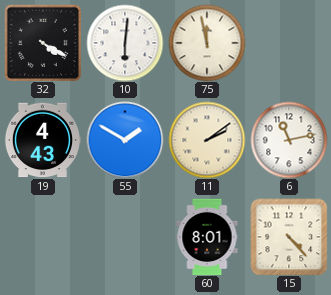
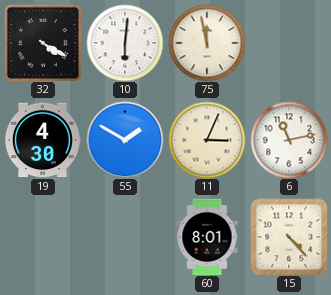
19: 4:43 -> 4:30
11: 2:09 -> 3:04
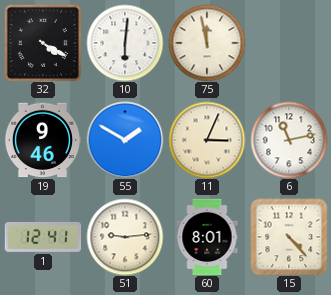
19: 4:30 -> 9:46
1: none -> 12:41
51: none -> 9:14
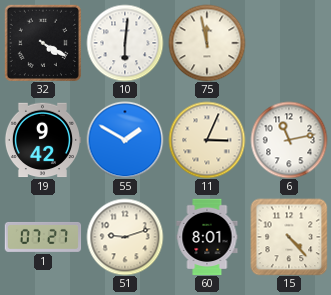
19: 9:46 -> 9:42
1: 12:41 -> 07:27
51: 9:14 -> 9:12
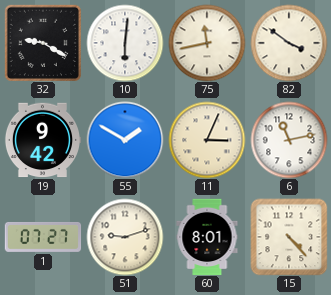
32: 4:20 -> 9:20
75: 11:58 -> 11:43
82: none -> 3:51
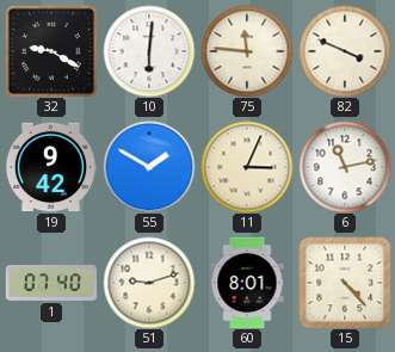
75: 11:43 -> 11:46
82: 3:51 -> 3:49
1: 07:27 -> 07:40
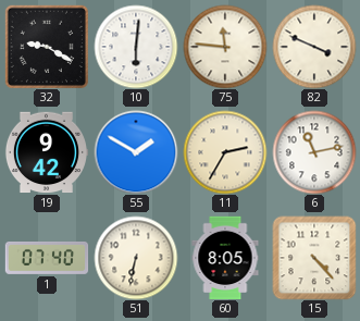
11: 3:04 -> 2:35
51: 9:12 -> 6:32
60: 8:01 -> 8:05
